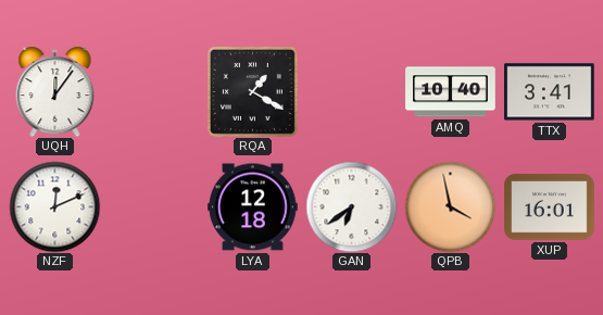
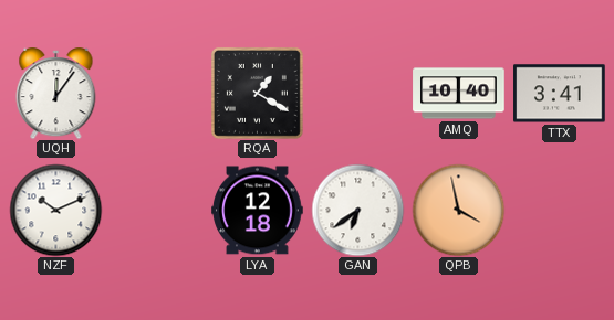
NZF: 12:11 -> 10:11
XUP: 16:01 -> none
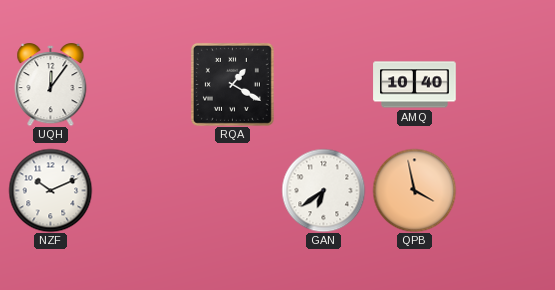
TTX: 3:41 -> none
LYA: 12:18 -> none
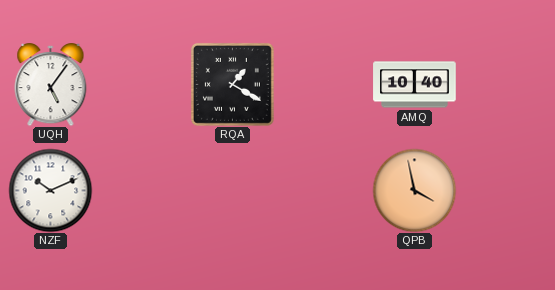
UQH: 12:06 -> 5:06
GAN: 6:39 -> none
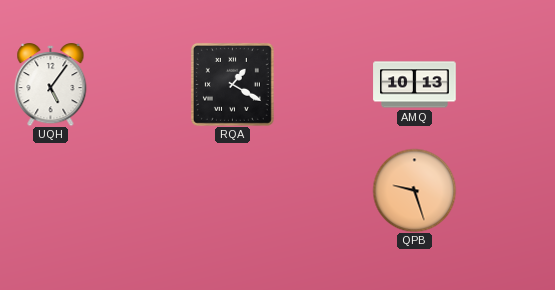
AMQ: 10:40 -> 10:13
NZF: 10:11 -> none
QPB: 3:58 -> 9:27
